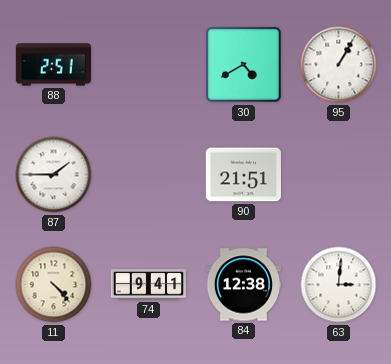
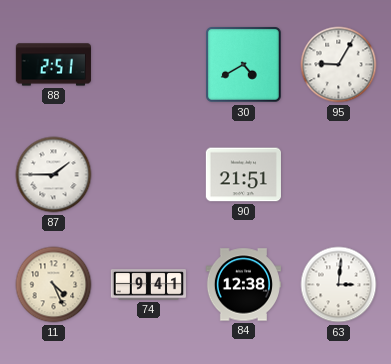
95: 1:05 -> 9:05
11: 4:23 -> 4:26
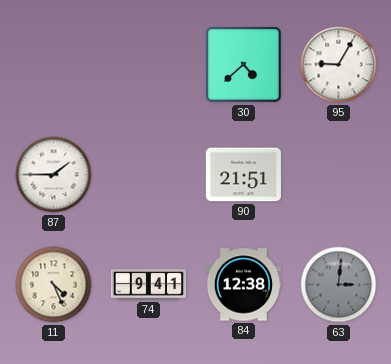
88: 2:51 -> none
30: 4:40 -> 4:38
63 dial: white -> grey
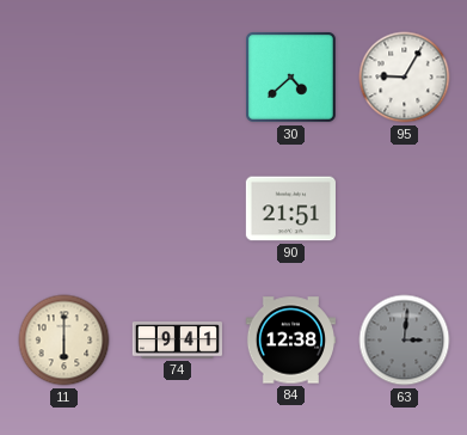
87: 1:45 -> none
11: 4:26 -> 6:00
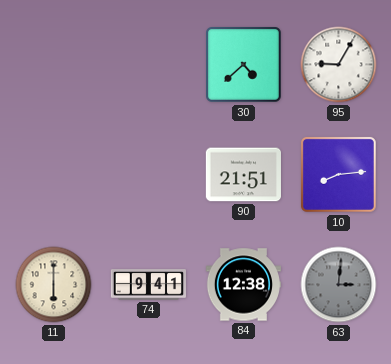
10: none -> 8:14
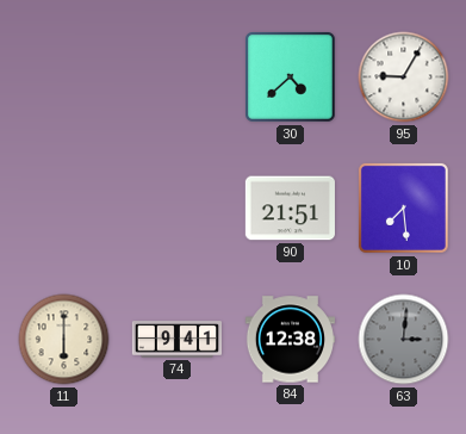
10: 8:14 -> 7:29
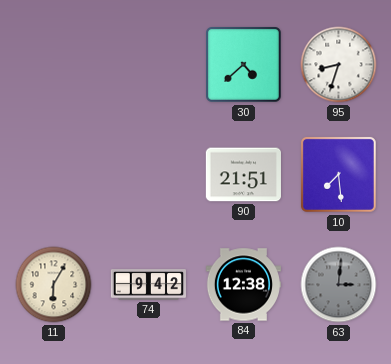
95: 9:05 -> 8:33
11: 6:00 -> 6:05
74: 9:41 -> 9:42
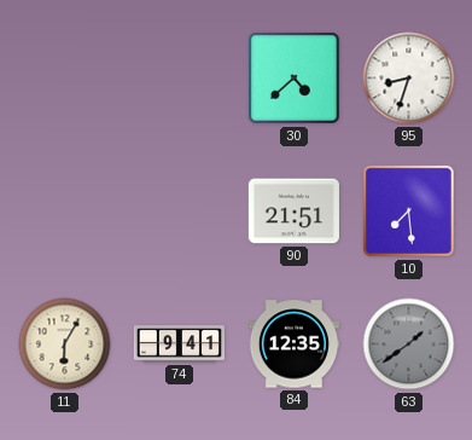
74: 9:42 -> 9:41
84: 12:38 -> 12:35
63: 3:01 -> 1:39
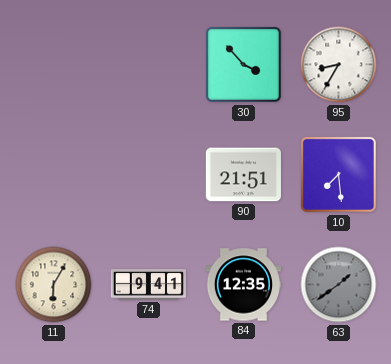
30: 4:38 -> 3:53
95: 8:33 -> 8:35
